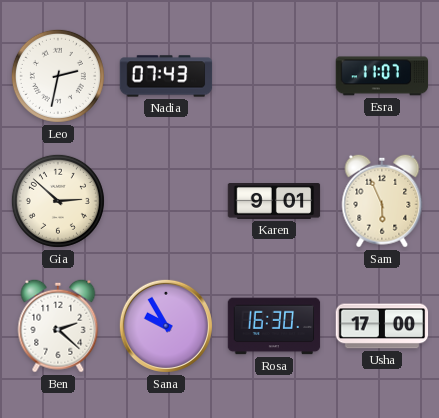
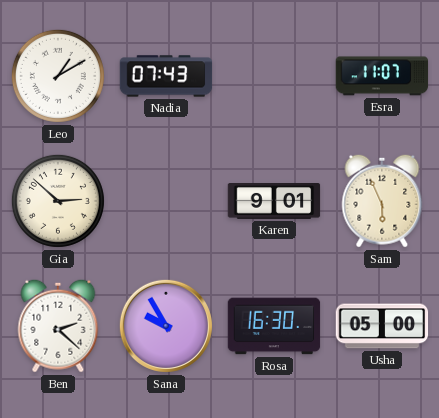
Leo: 2:32 -> 1:10
Usha: 17:00 -> 05:00
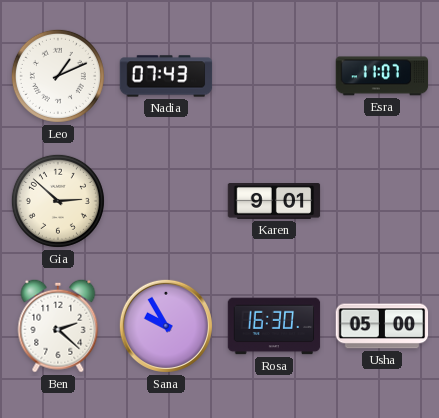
Leo: 1:10 -> 1:11
Sam: 5:56 -> none
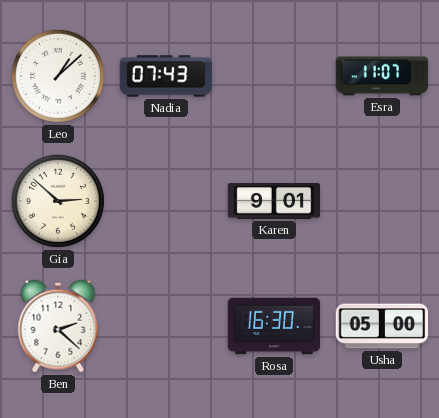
Leo: 1:11 -> 1:08
Sana: 9:55 -> none
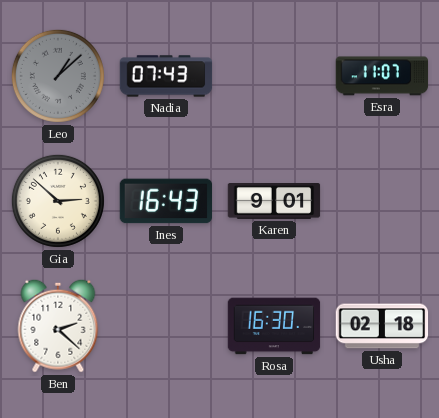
Leo dial: white -> grey
Ines: none -> 16:43
Usha: 05:00 -> 02:18
